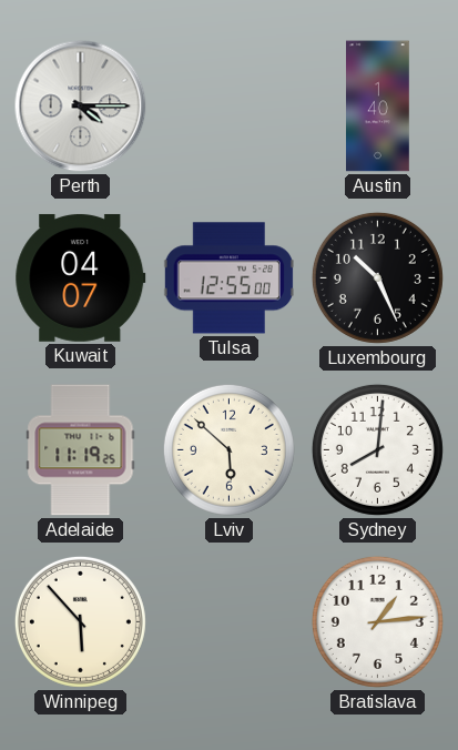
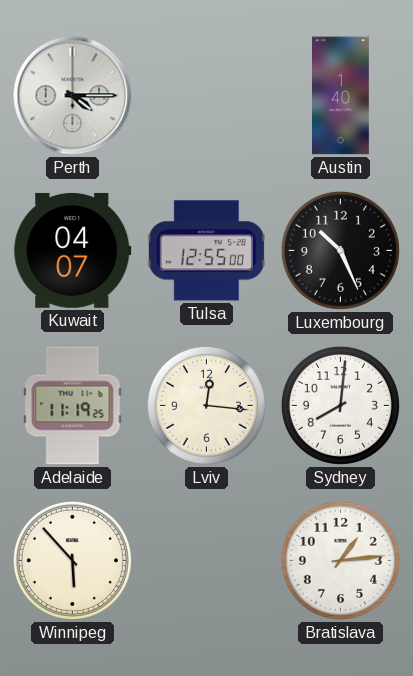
Lviv: 5:52 -> 12:16
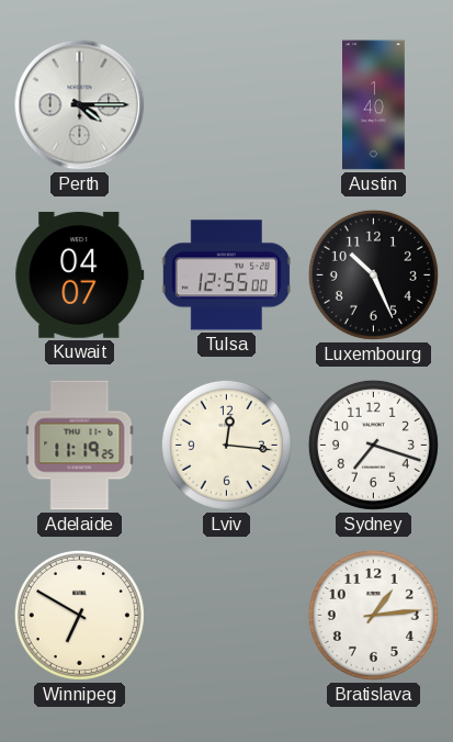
Sydney: 8:01 -> 7:18
Winnipeg: 5:53 -> 6:50
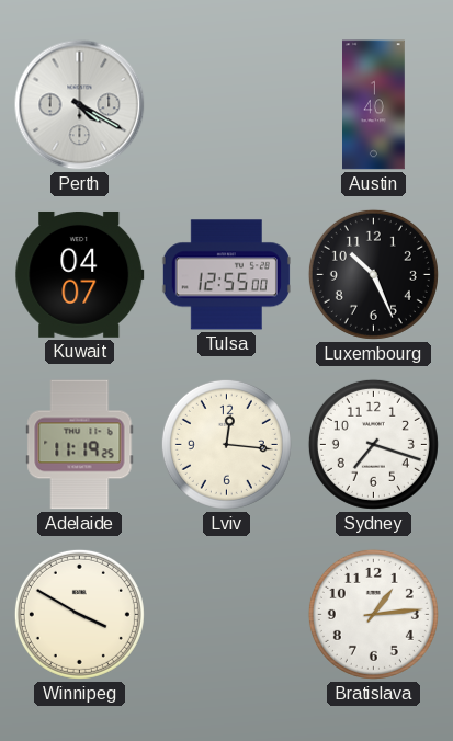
Perth: 4:15 -> 4:20
Winnipeg: 6:50 -> 3:50
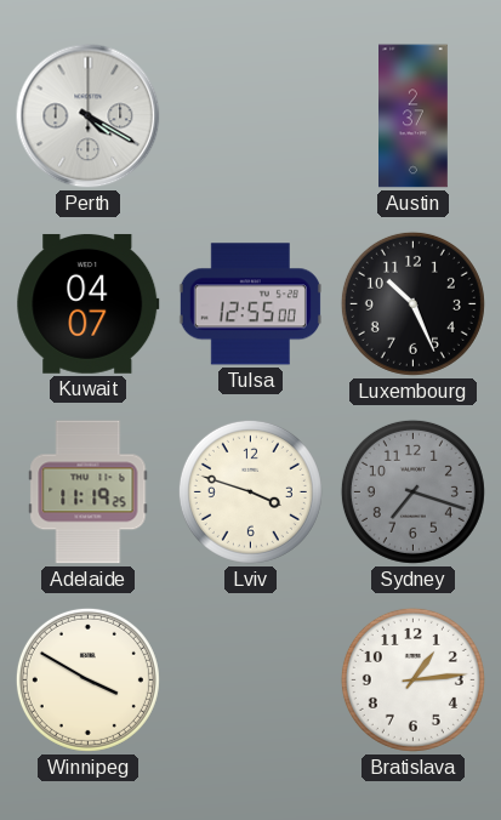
Austin: 1:40 -> 2:37
Lviv: 12:16 -> 3:48
Sydney dial: white -> grey
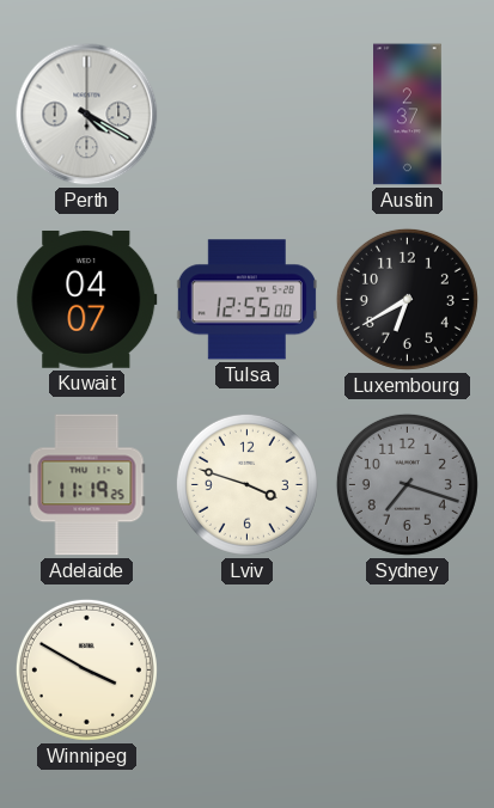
Luxembourg: 10:26 -> 6:40
Bratislava: 1:14 -> none
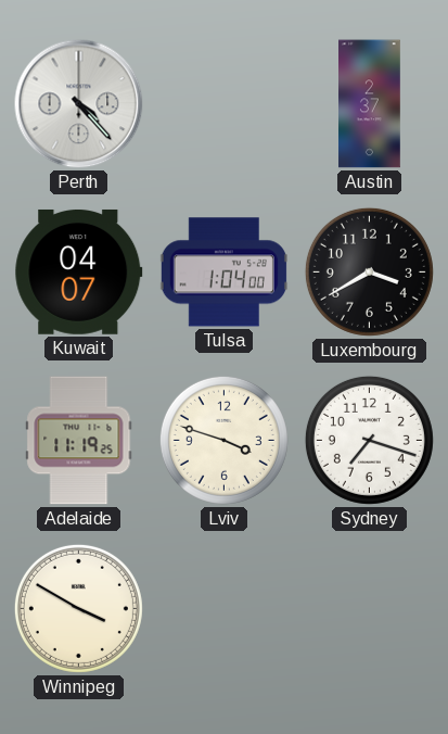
Perth: 4:20 -> 4:23
Tulsa: 12:55 -> 1:04
Luxembourg: 6:40 -> 3:40
Sydney dial: grey -> white
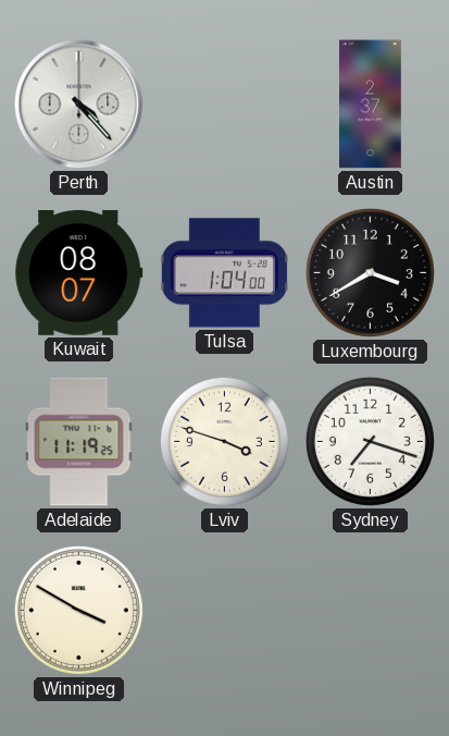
Kuwait: 04:07 -> 08:07
